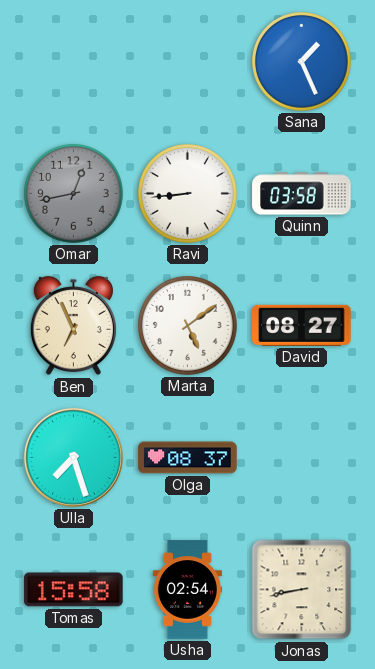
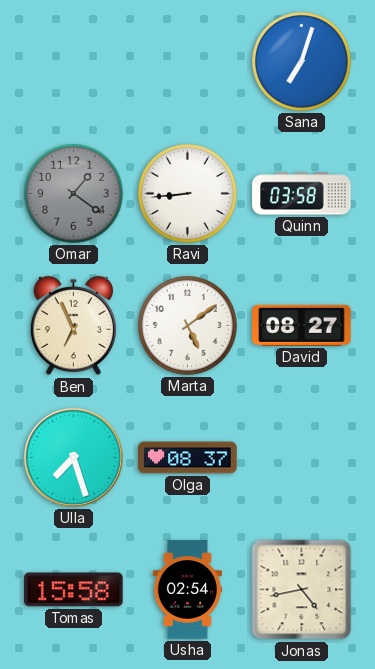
Sana: 1:26 -> 7:03
Omar: 12:43 -> 1:21
Jonas: 8:43 -> 4:43
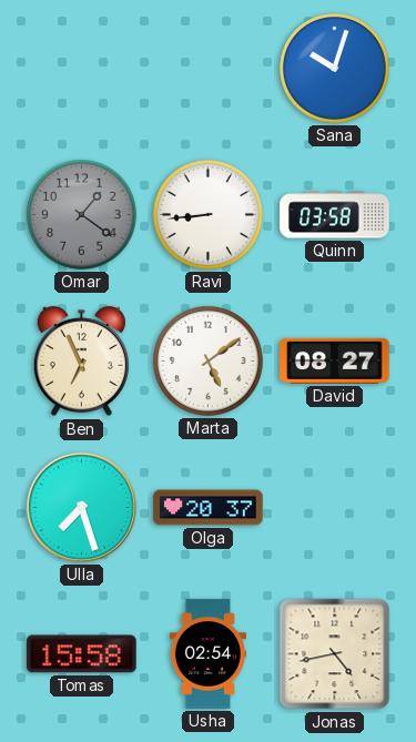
Sana: 7:03 -> 10:03
Olga: 08:37 -> 20:37
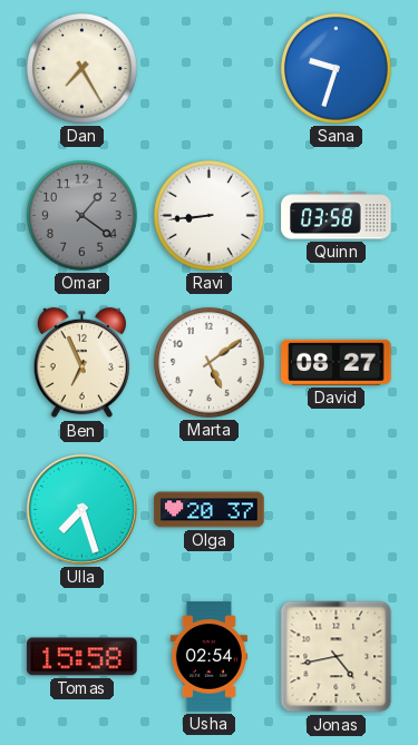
Dan: none -> 7:25
Sana: 10:03 -> 9:33
